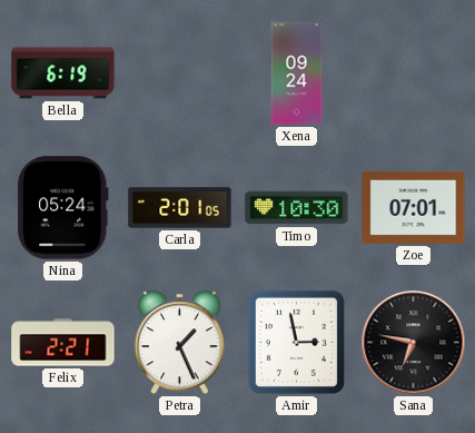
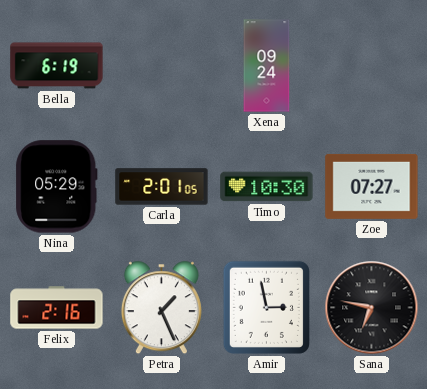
Nina: 05:24 -> 05:29
Zoe: 07:01 -> 07:27
Felix: 2:21 -> 2:16
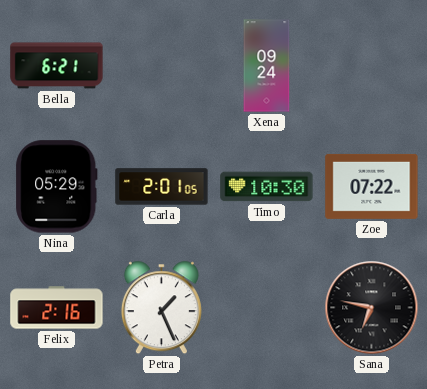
Bella: 6:19 -> 6:21
Zoe: 07:27 -> 07:22
Amir: 2:58 -> none
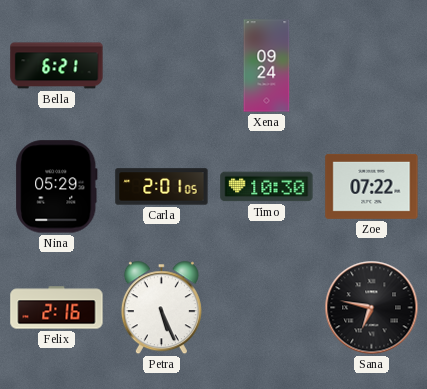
Petra: 1:26 -> 5:26
